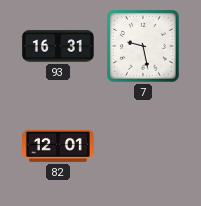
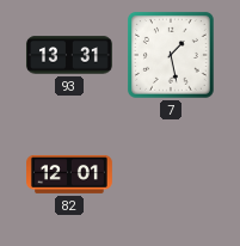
93: 16:31 -> 13:31
7: 9:28 -> 1:28
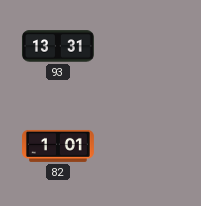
7: 1:28 -> none
82: 12:01 -> 1:01
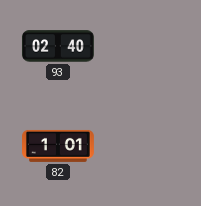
93: 13:31 -> 02:40
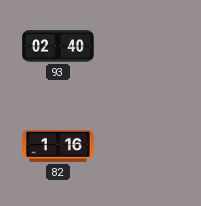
82: 1:01 -> 1:16
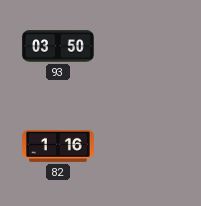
93: 02:40 -> 03:50
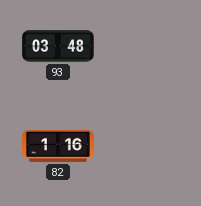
93: 03:50 -> 03:48
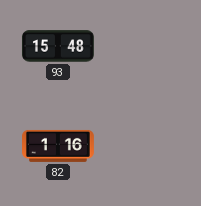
93: 03:48 -> 15:48
